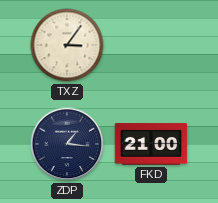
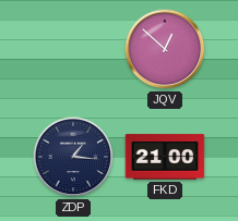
TXZ: 3:06 -> none
JQV: none -> 12:52
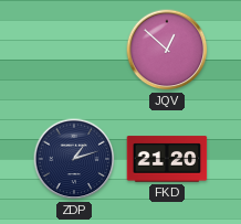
ZDP: 1:16 -> 1:12
FKD: 21:00 -> 21:20
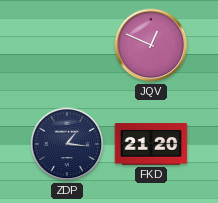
JQV: 12:52 -> 12:49
ZDP: 1:12 -> 1:16
